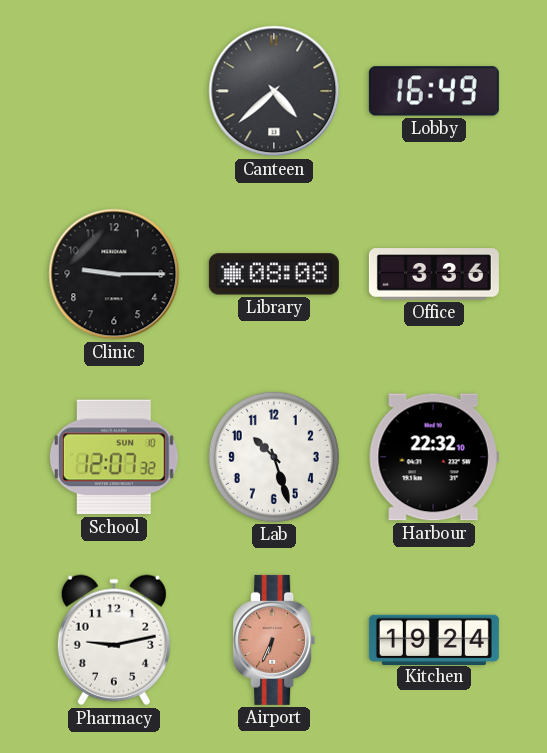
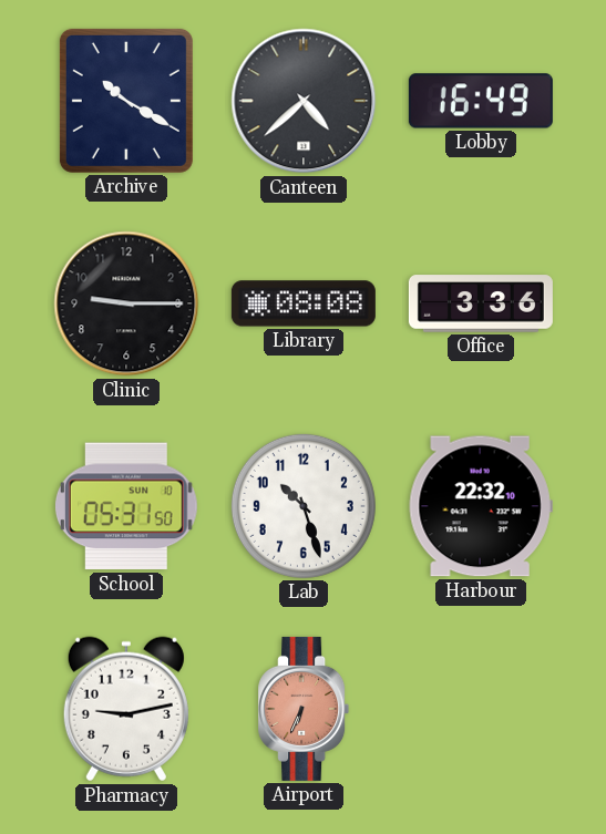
Archive: none -> 10:20
School: 12:07 -> 05:31
Kitchen: 19:24 -> none
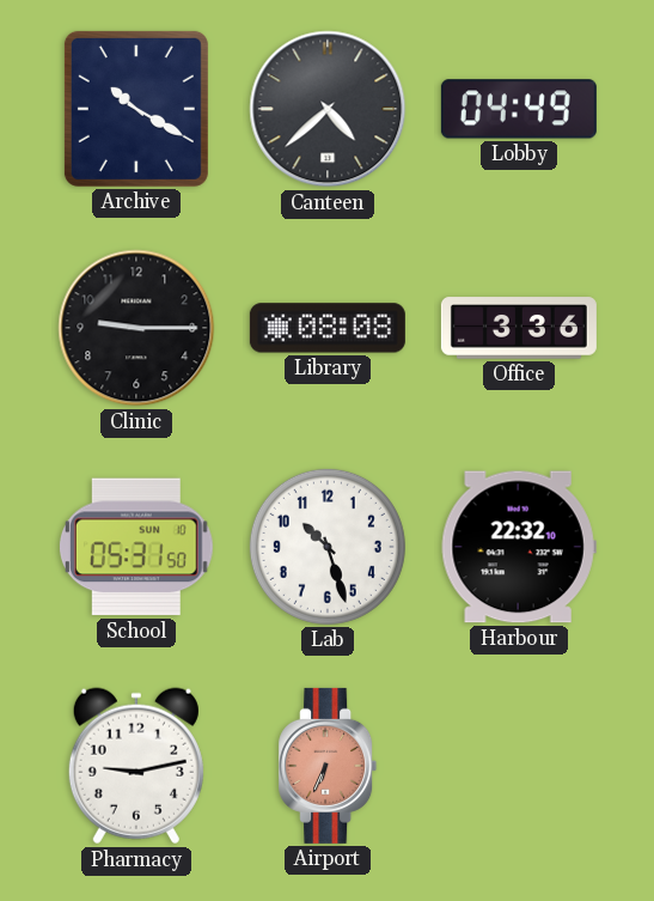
Lobby: 16:49 -> 04:49
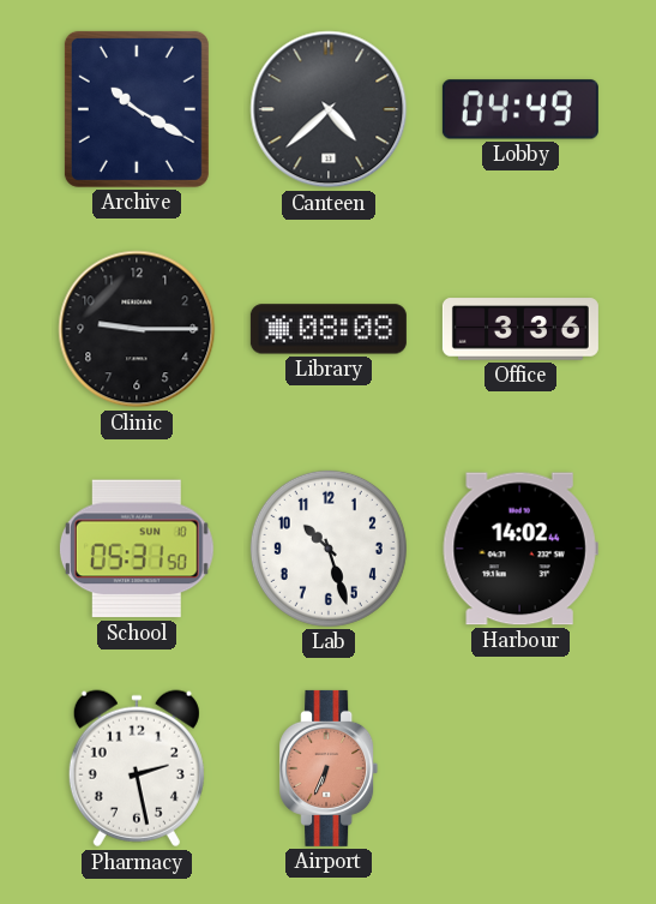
Harbour: 22:32 -> 14:02
Pharmacy: 9:13 -> 2:28
